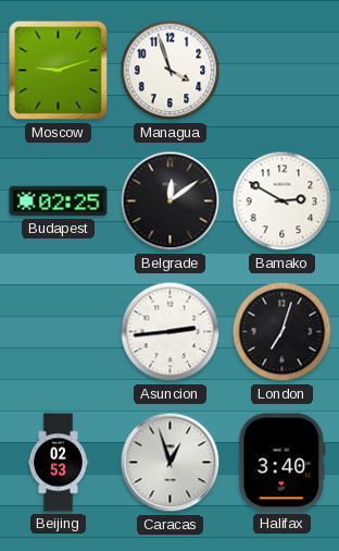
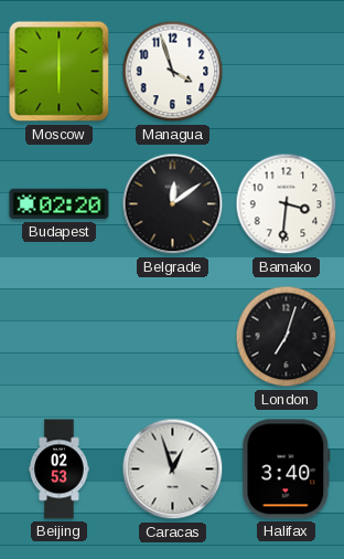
Moscow: 9:12 -> 6:00
Budapest: 02:25 -> 02:20
Bamako: 2:50 -> 3:31
Asuncion: 2:44 -> none
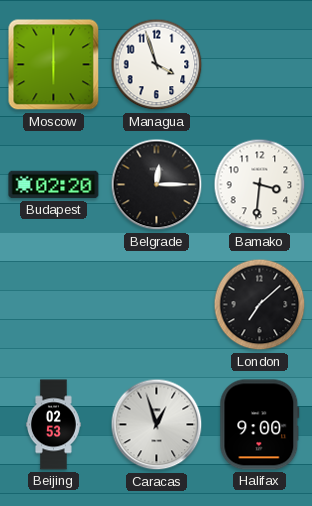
Belgrade: 12:09 -> 12:15
London: 7:03 -> 7:08
Halifax: 3:40 -> 9:00
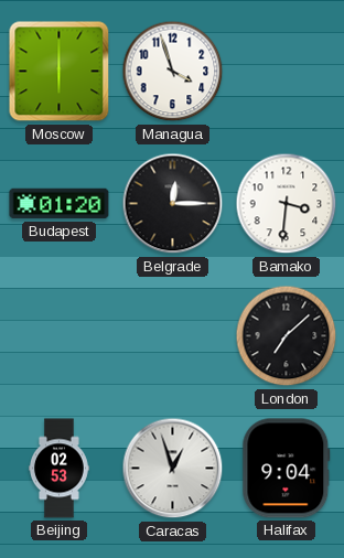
Budapest: 02:20 -> 01:20
Halifax: 9:00 -> 9:04
